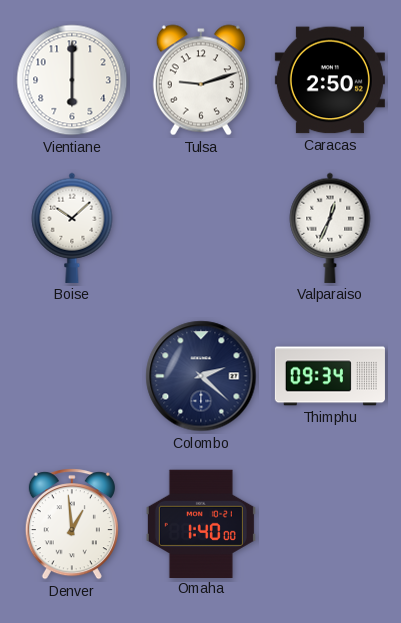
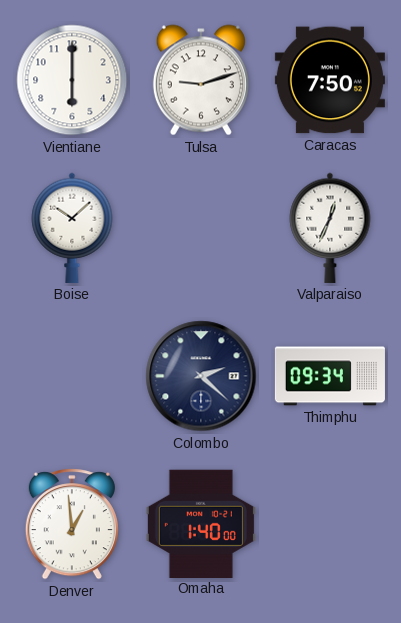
Caracas: 2:50 -> 7:50
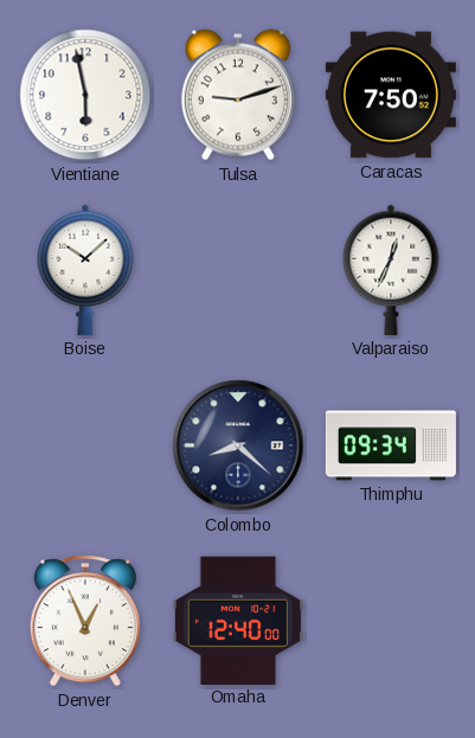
Vientiane: 6:00 -> 5:58
Colombo: 2:22 -> 8:22
Denver: 12:59 -> 12:56
Omaha: 1:40 -> 12:40
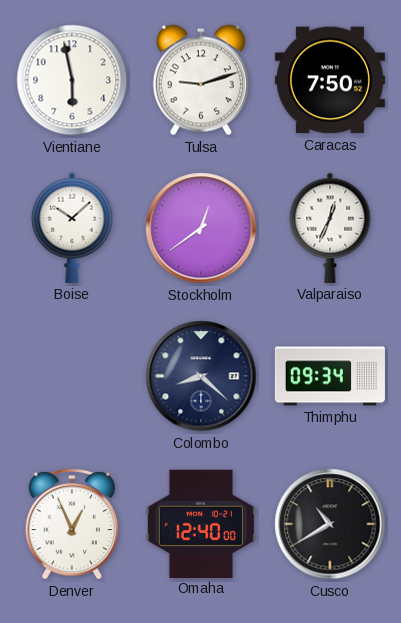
Stockholm: none -> 12:39
Cusco: none -> 10:40
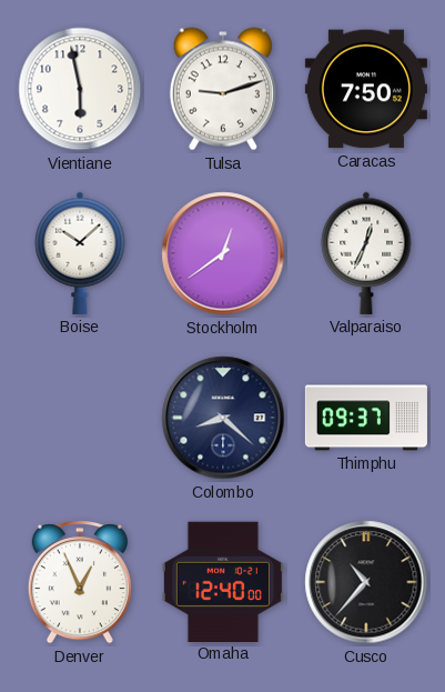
Thimphu: 09:34 -> 09:37
Cusco: 10:40 -> 10:37
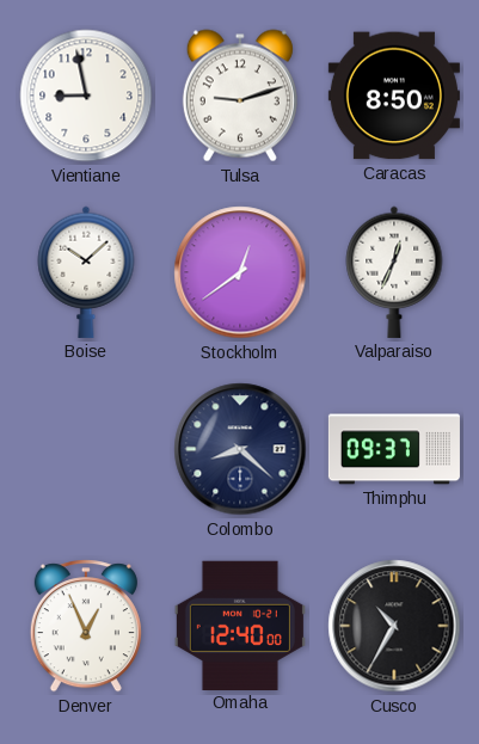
Vientiane: 5:58 -> 8:58
Caracas: 7:50 -> 8:50
Cusco: 10:37 -> 10:35
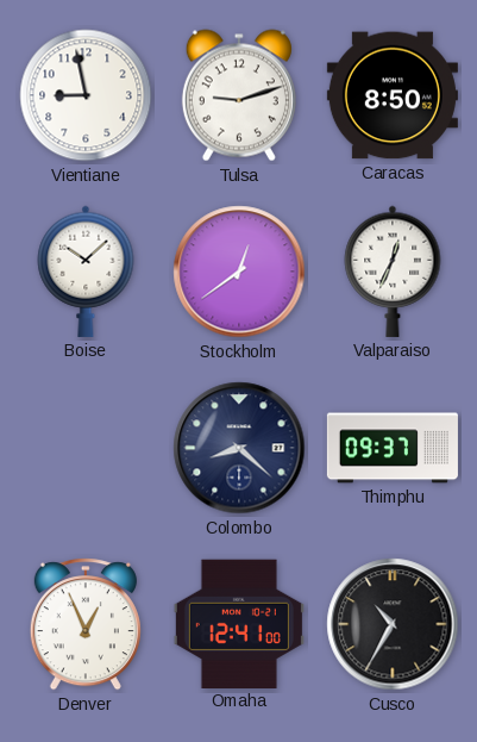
Omaha: 12:40 -> 12:41
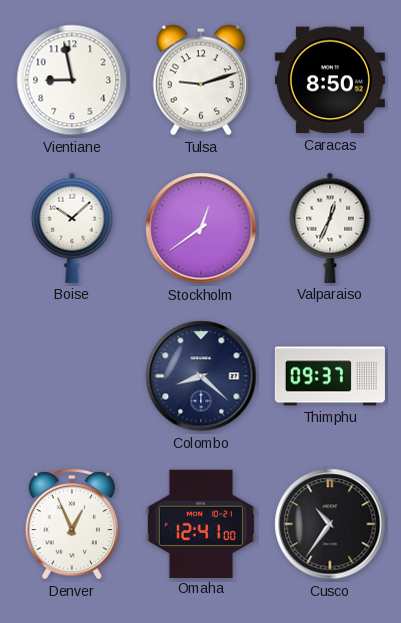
Cusco: 10:35 -> 10:36
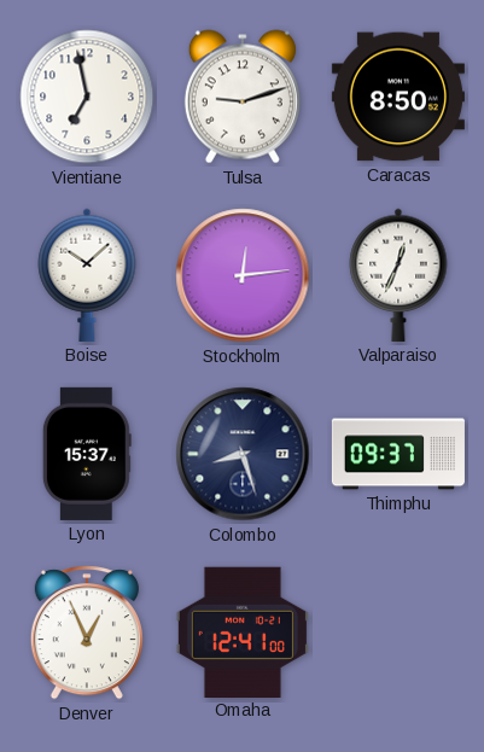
Vientiane: 8:58 -> 6:58
Stockholm: 12:39 -> 12:14
Lyon: none -> 15:37
Colombo: 8:22 -> 8:27
Cusco: 10:36 -> none
